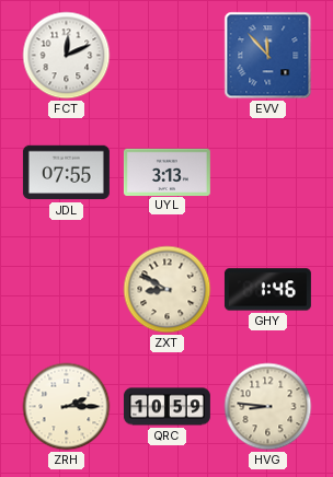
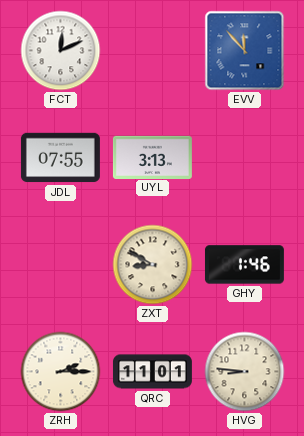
QRC: 10:59 -> 11:01
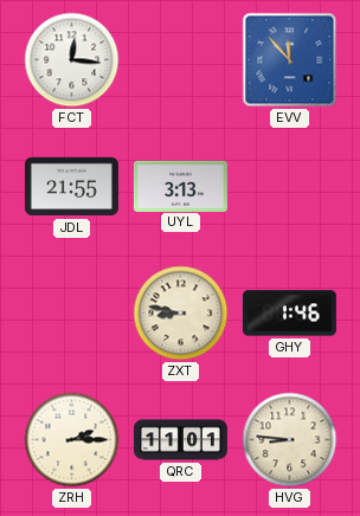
FCT: 12:11 -> 12:16
JDL: 07:55 -> 21:55
ZXT: 8:50 -> 8:47
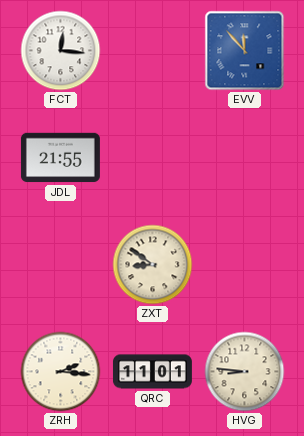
UYL: 3:13 -> none
ZXT: 8:47 -> 8:51
GHY: 1:46 -> none
ZRH: 2:15 -> 2:16
